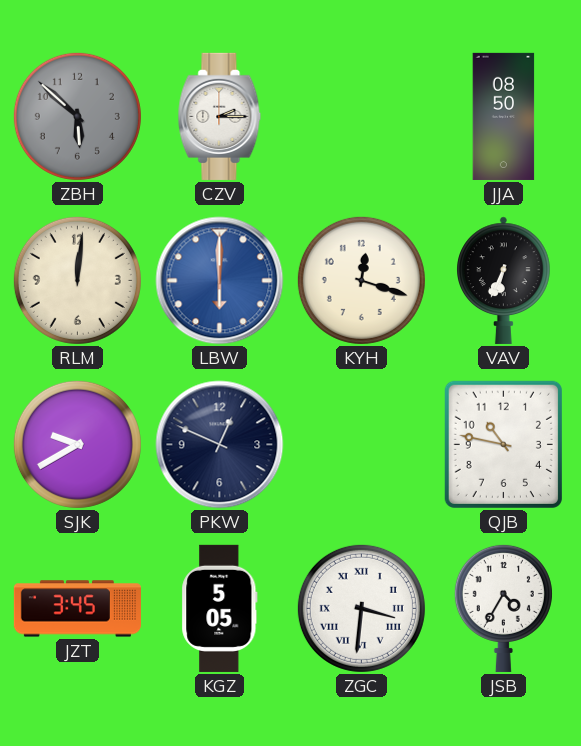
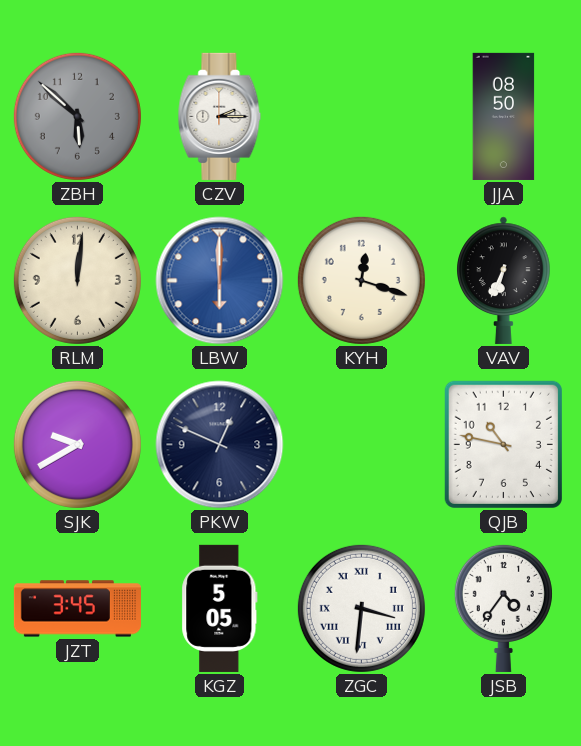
JSB: 4:35 -> 4:36
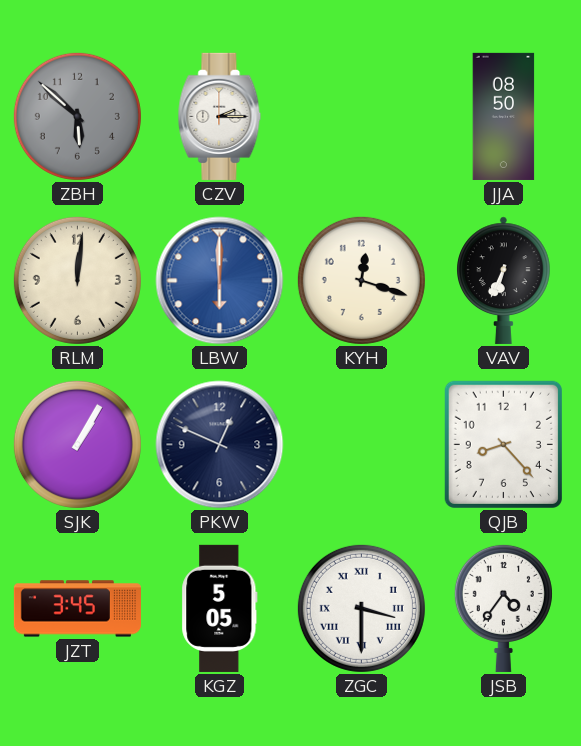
SJK: 9:40 -> 1:05
QJB: 10:47 -> 8:23
ZGC: 3:31 -> 3:30
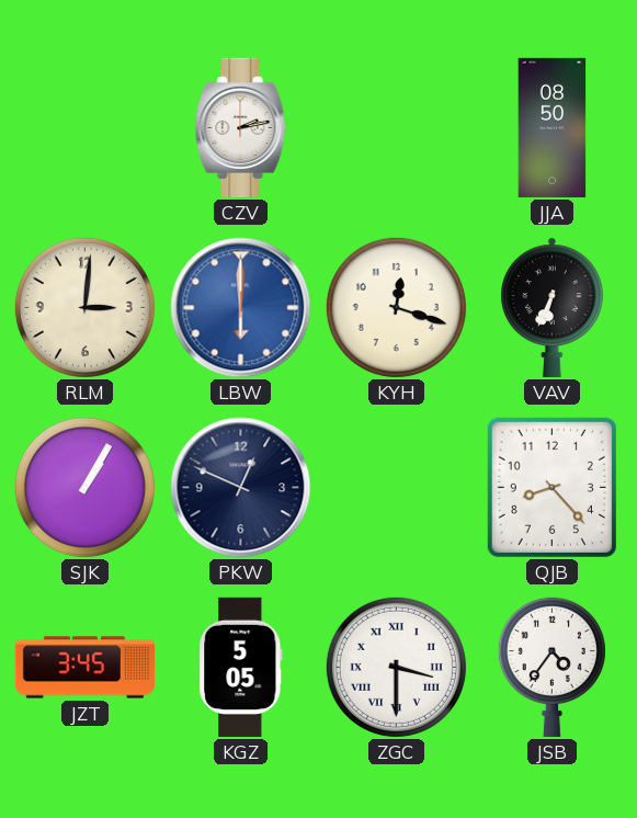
ZBH: 5:52 -> none
CZV: 2:15 -> 2:13
RLM: 12:01 -> 3:01
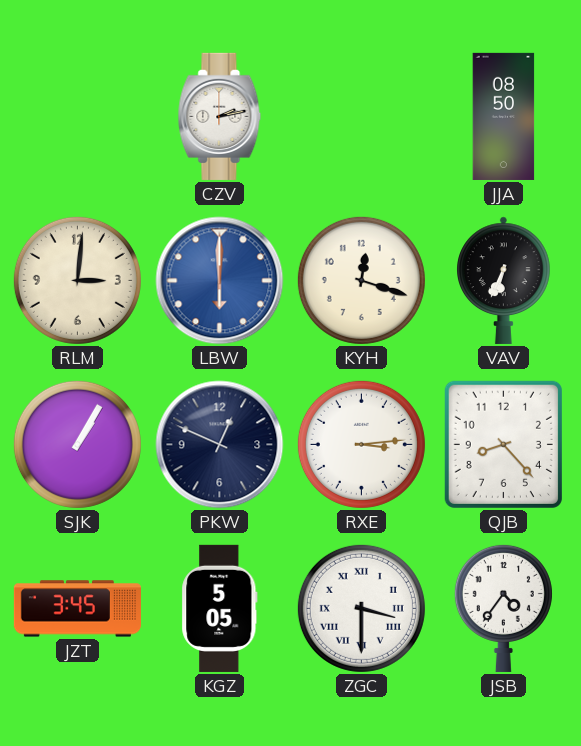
RXE: none -> 3:14
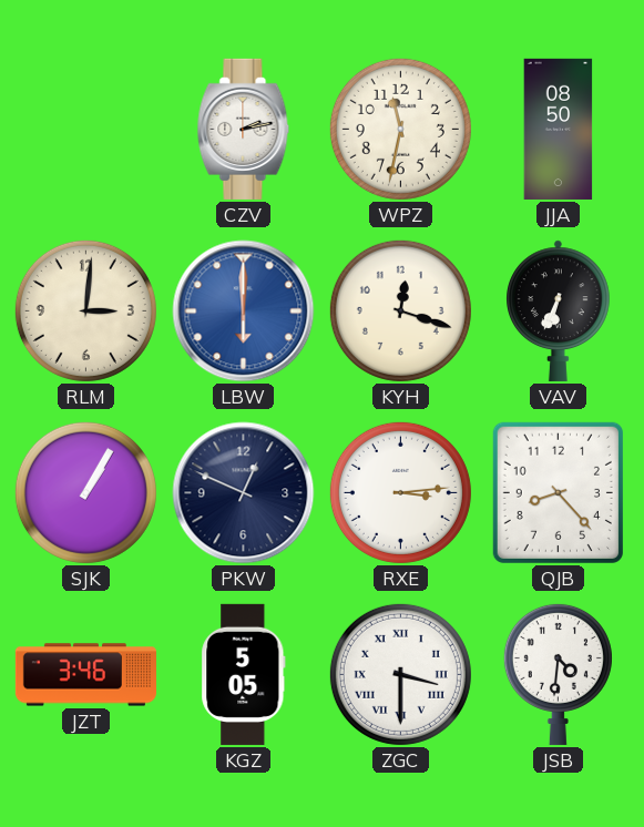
WPZ: none -> 11:32
JZT: 3:45 -> 3:46
JSB: 4:36 -> 4:31
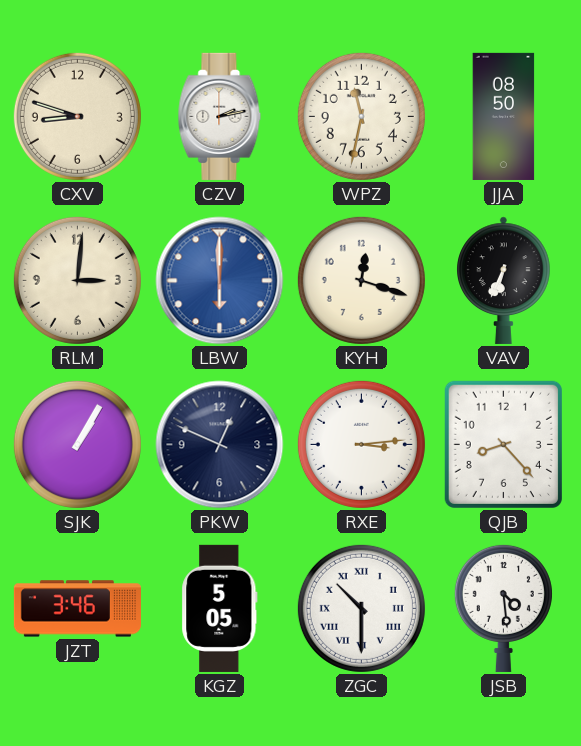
CXV: none -> 8:48
ZGC: 3:30 -> 10:30
JSB: 4:31 -> 4:29
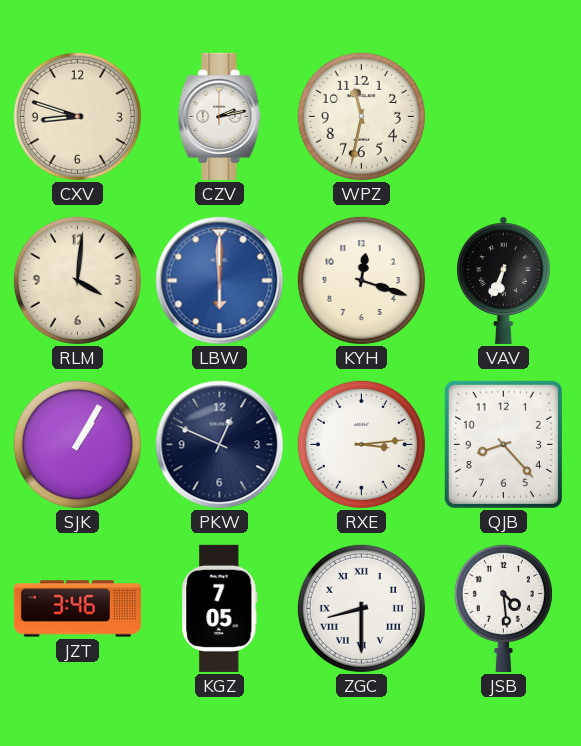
JJA: 08:50 -> none
RLM: 3:01 -> 4:01
KGZ: 5:05 -> 7:05
ZGC: 10:30 -> 8:30
